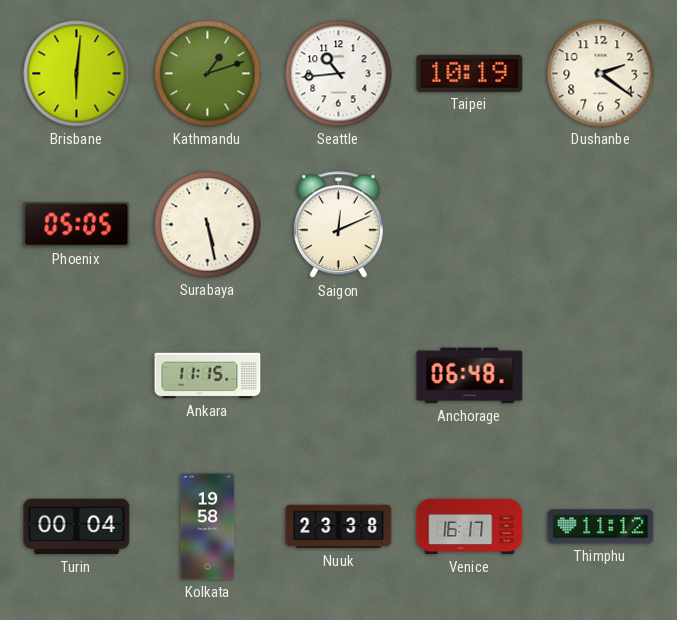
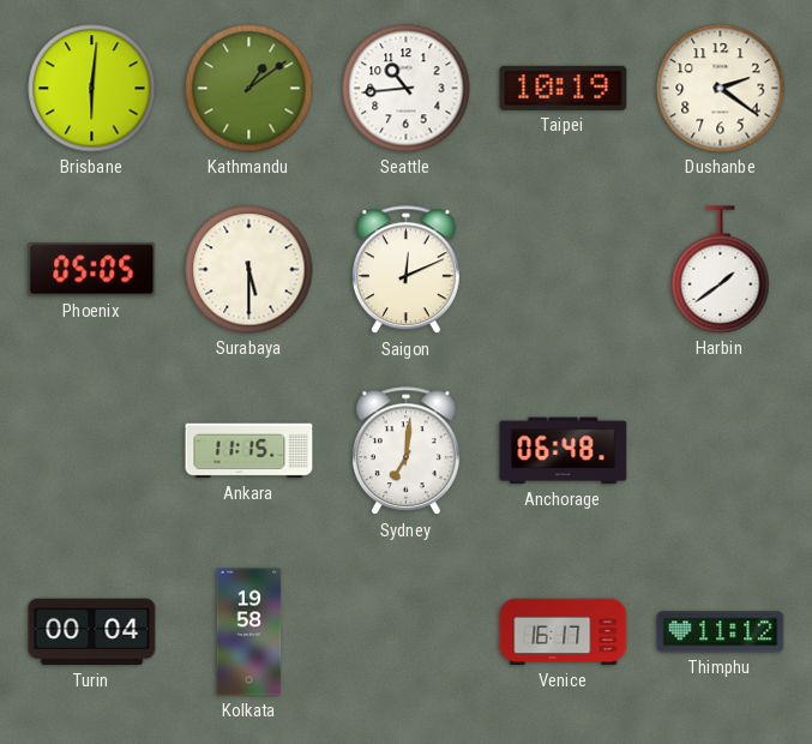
Kathmandu: 1:12 -> 1:09
Surabaya: 5:28 -> 5:30
Harbin: none -> 1:39
Sydney: none -> 7:01
Nuuk: 23:38 -> none
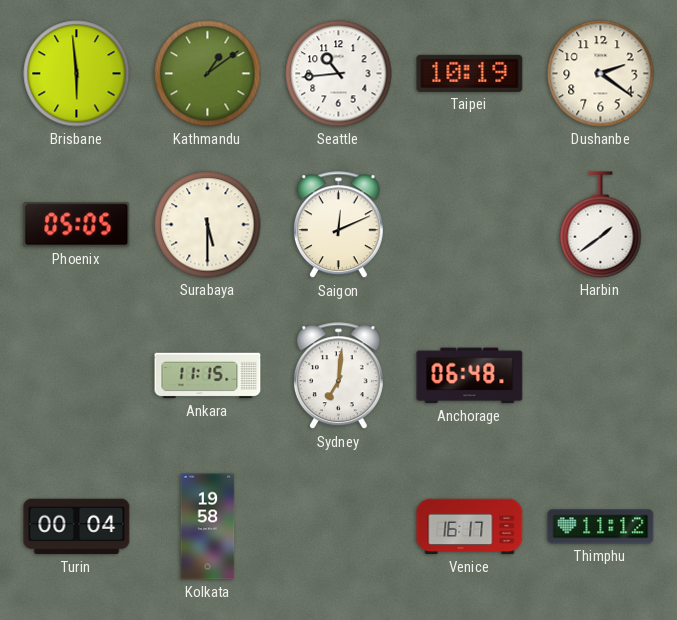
Brisbane: 6:01 -> 5:59
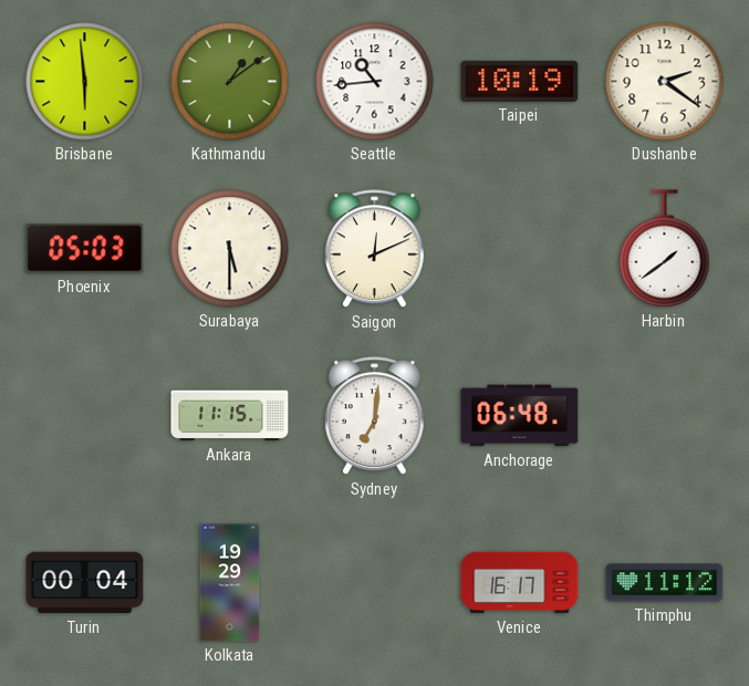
Phoenix: 05:05 -> 05:03
Kolkata: 19:58 -> 19:29
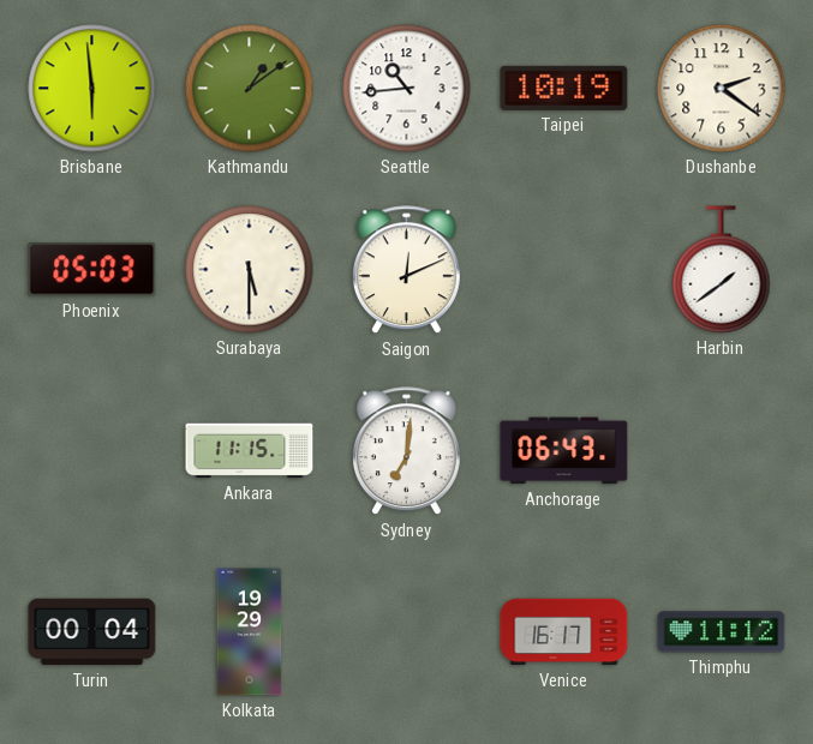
Anchorage: 06:48 -> 06:43
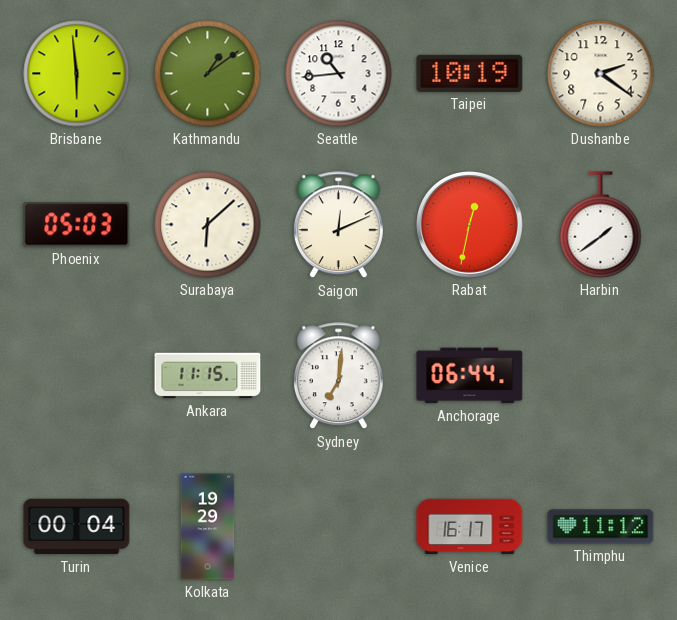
Surabaya: 5:30 -> 6:08
Rabat: none -> 12:32
Anchorage: 06:43 -> 06:44
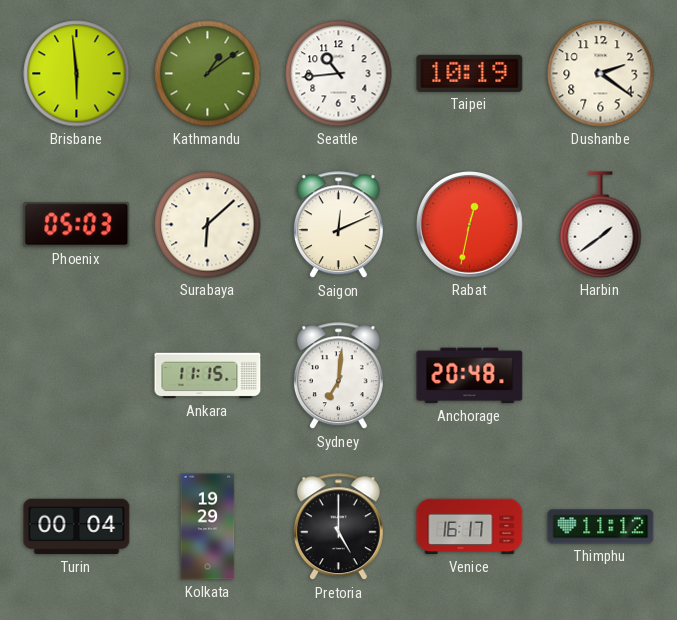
Anchorage: 06:44 -> 20:48
Pretoria: none -> 5:00
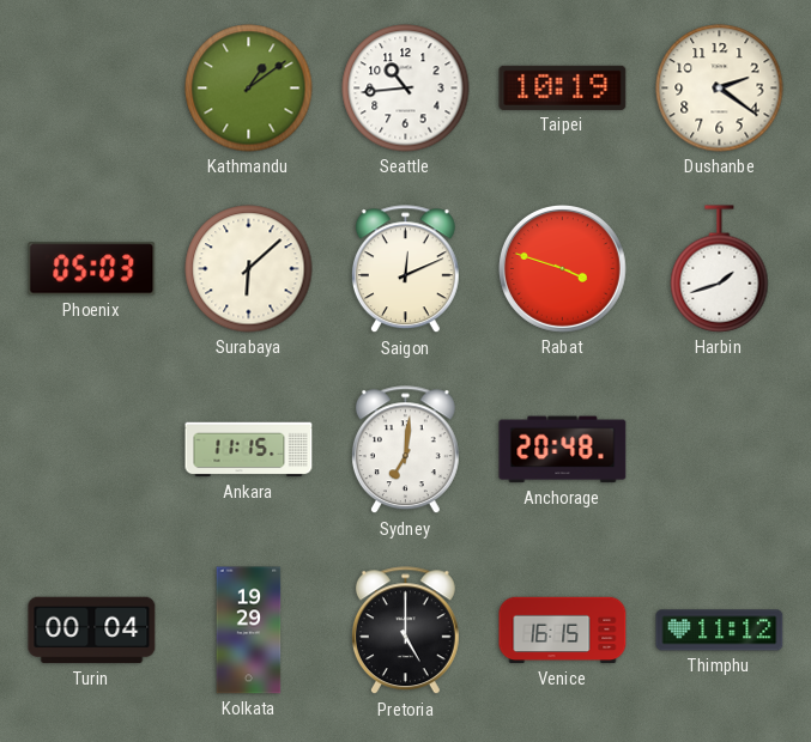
Brisbane: 5:59 -> none
Rabat: 12:32 -> 3:48
Harbin: 1:39 -> 1:42
Venice: 16:17 -> 16:15
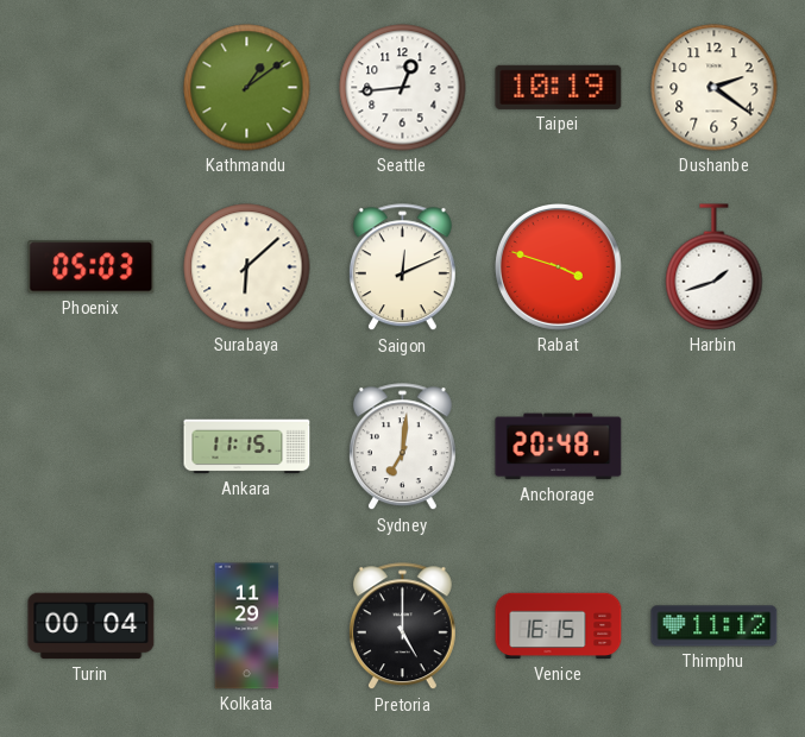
Seattle: 10:44 -> 12:44
Kolkata: 19:29 -> 11:29
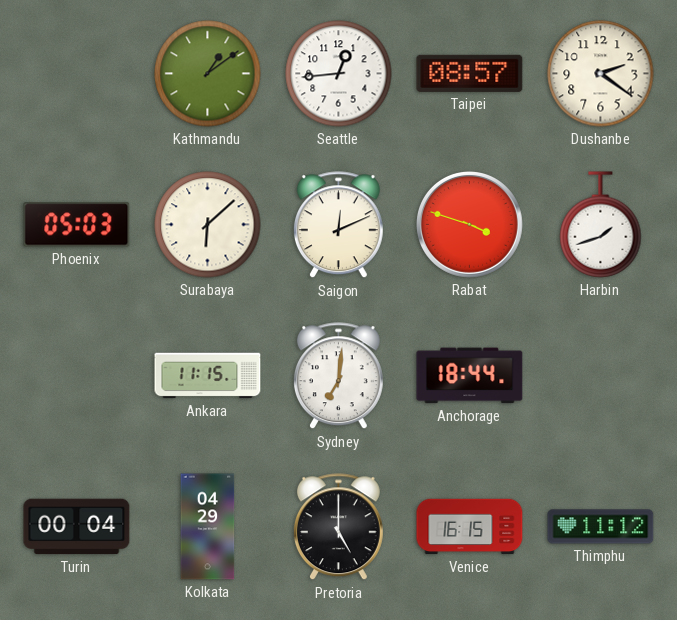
Taipei: 10:19 -> 08:57
Anchorage: 20:48 -> 18:44
Kolkata: 11:29 -> 04:29
